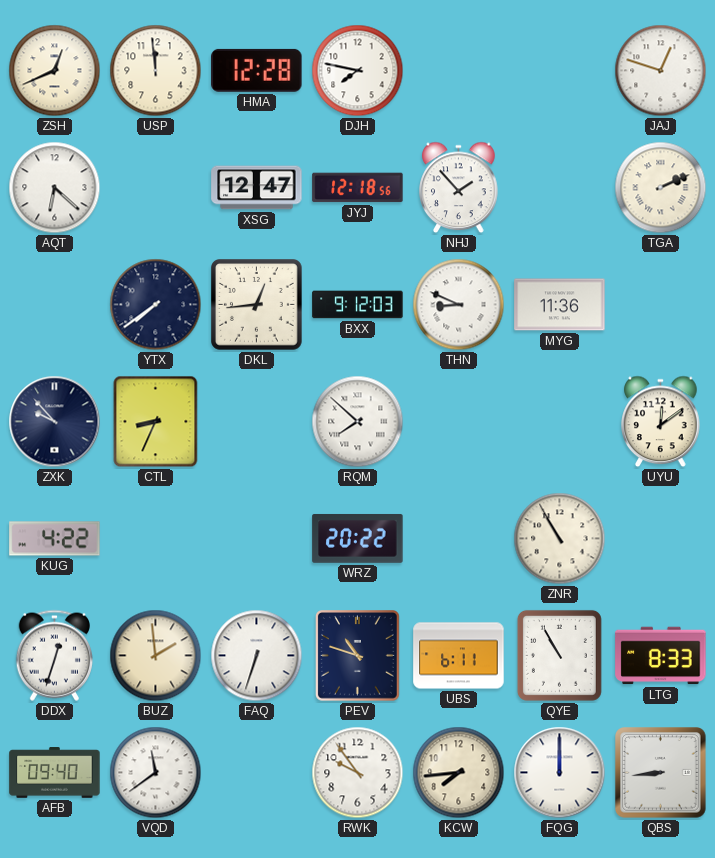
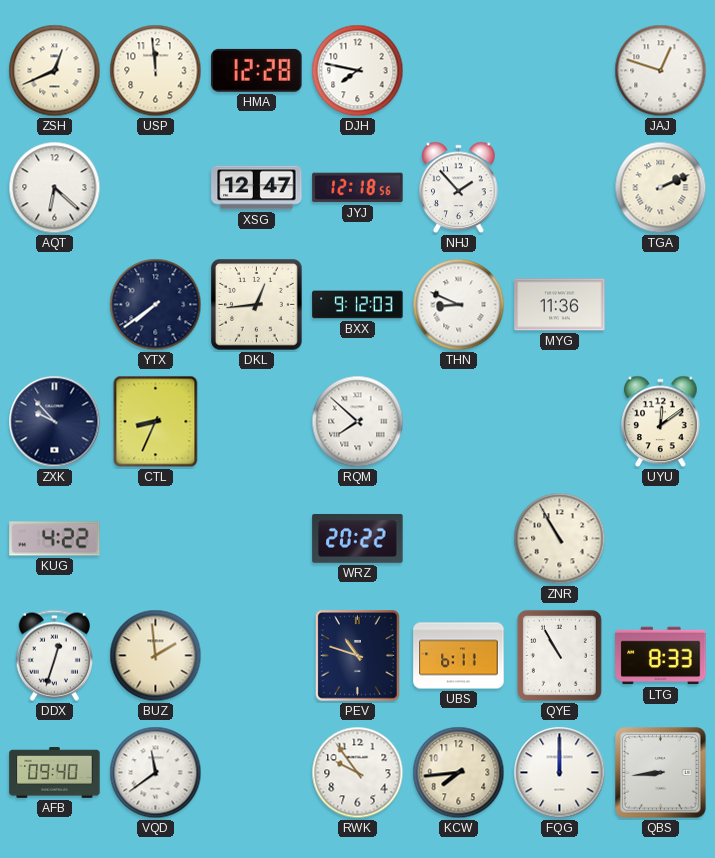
FAQ: 6:33 -> none
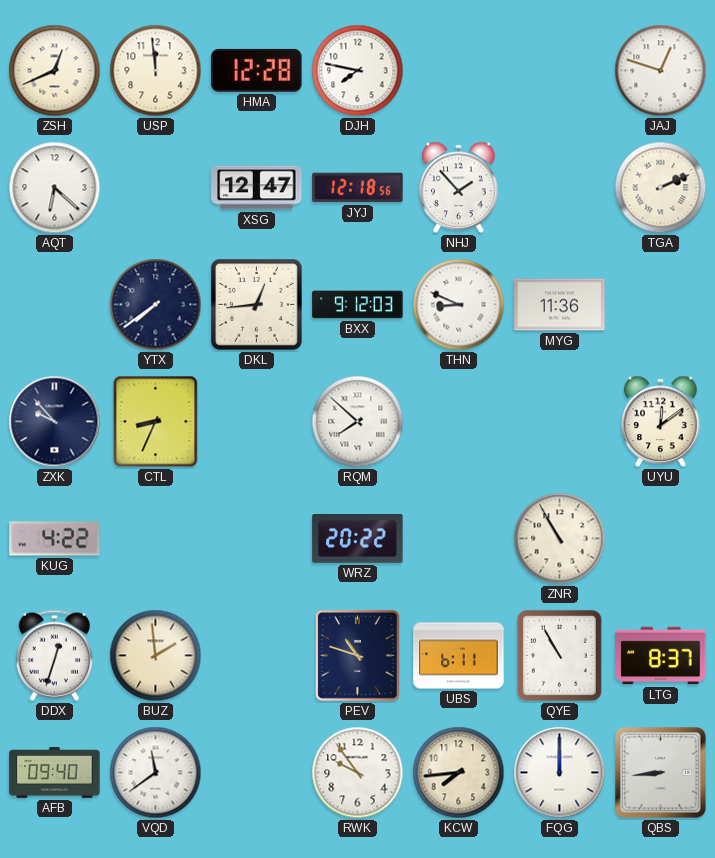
LTG: 8:33 -> 8:37
